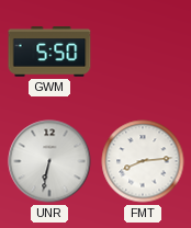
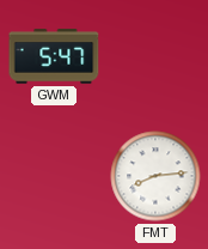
GWM: 5:50 -> 5:47
UNR: 6:32 -> none
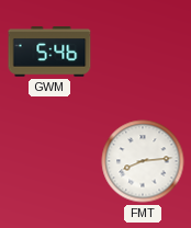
GWM: 5:47 -> 5:46
